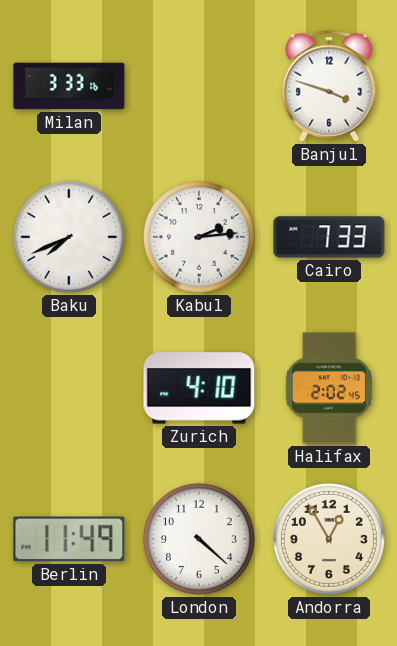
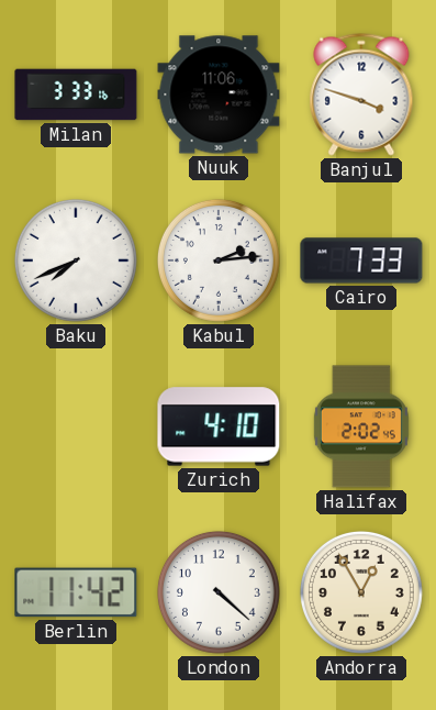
Nuuk: none -> 11:06
Berlin: 11:49 -> 11:42
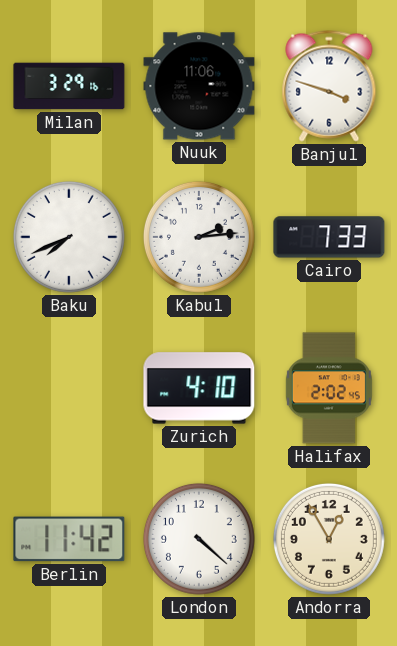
Milan: 3:33 -> 3:29
